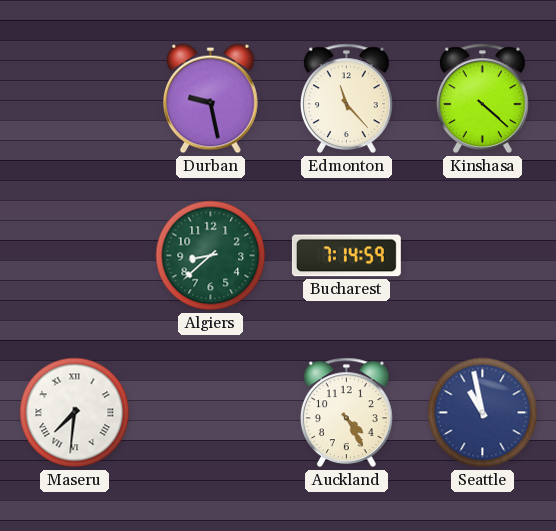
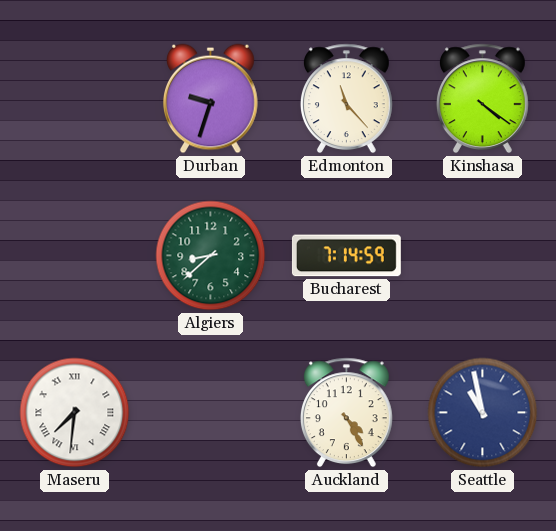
Durban: 9:28 -> 9:33
Kinshasa: 4:22 -> 4:21
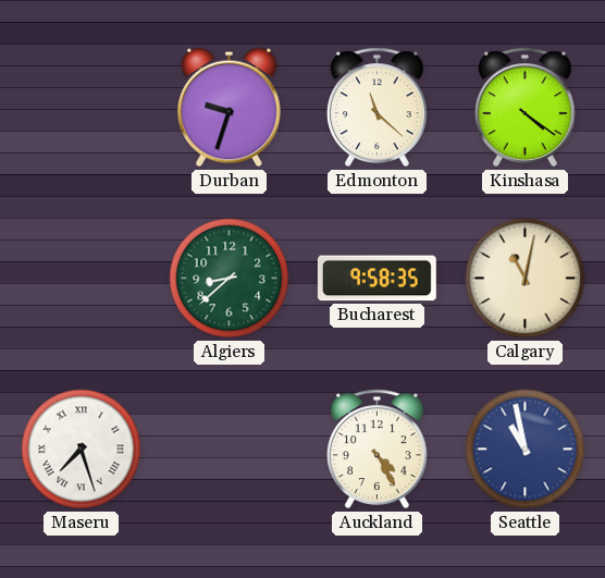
Edmonton: 11:23 -> 11:22
Bucharest: 7:14 -> 9:58
Calgary: none -> 11:02
Maseru: 7:31 -> 7:27
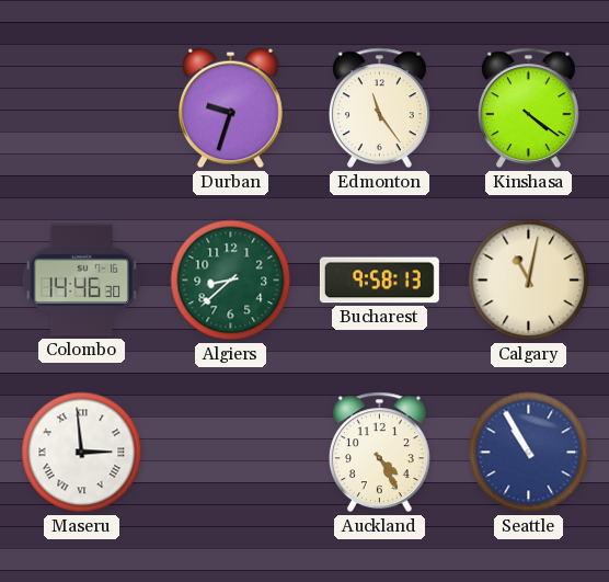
Edmonton: 11:22 -> 11:24
Colombo: none -> 14:46
Bucharest: 9:58:35 -> 9:58:13
Maseru: 7:27 -> 2:59
Seattle: 10:58 -> 10:55
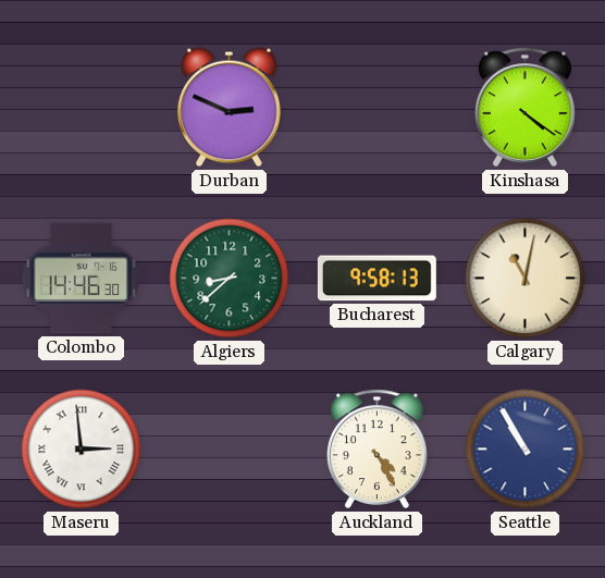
Durban: 9:33 -> 2:49
Edmonton: 11:24 -> none
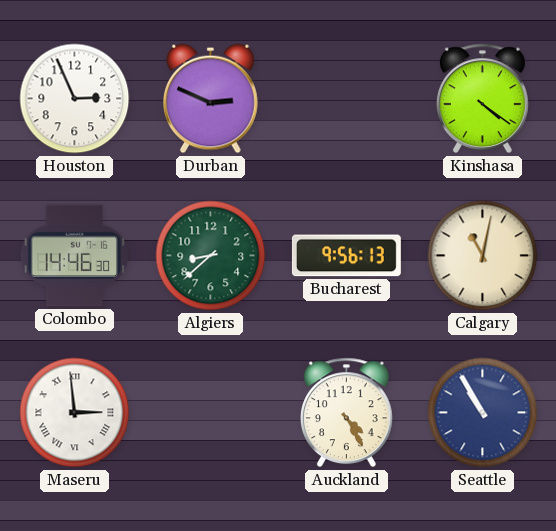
Houston: none -> 2:56
Bucharest: 9:58 -> 9:56
